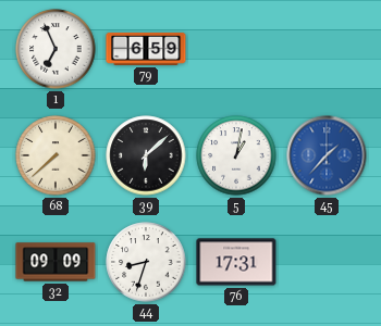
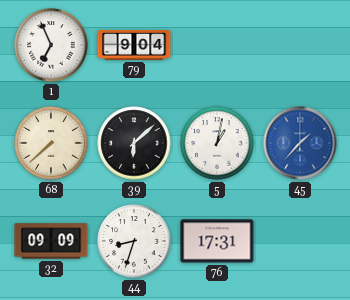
79: 6:59 -> 9:04
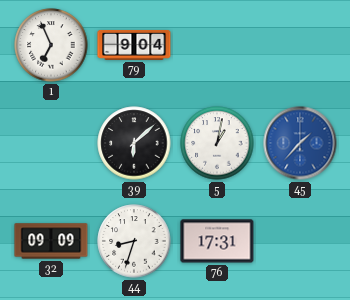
68: 7:38 -> none
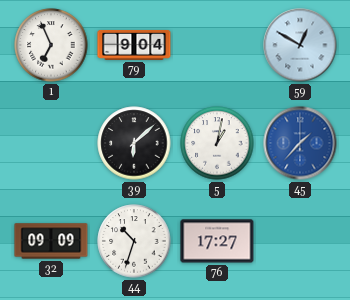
59: none -> 12:50
44: 8:33 -> 10:33
76: 17:31 -> 17:27
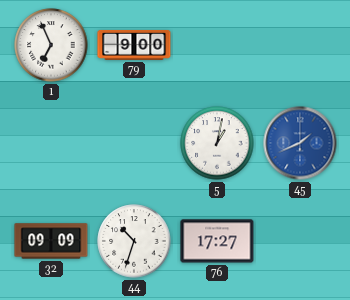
79: 9:04 -> 9:00
59: 12:50 -> none
39: 6:08 -> none
45: 1:37 -> 1:41
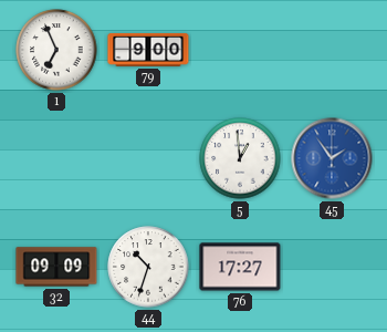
5: 1:02 -> 12:59
45: 1:41 -> 1:54
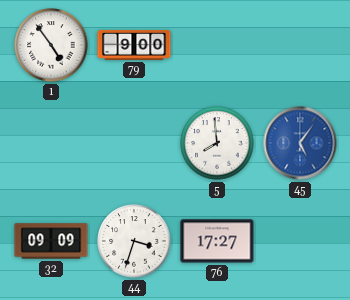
1: 6:56 -> 4:54
5: 12:59 -> 7:59
45: 1:54 -> 5:06
44: 10:33 -> 3:33
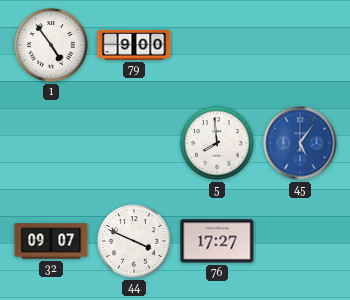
32: 09:09 -> 09:07
44: 3:33 -> 3:49
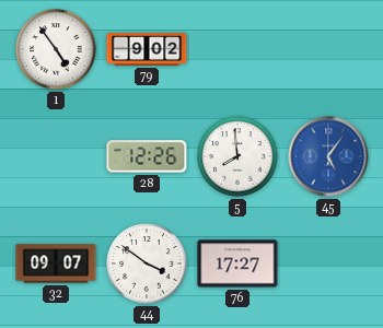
79: 9:00 -> 9:02
28: none -> 12:26
44: 3:49 -> 3:51
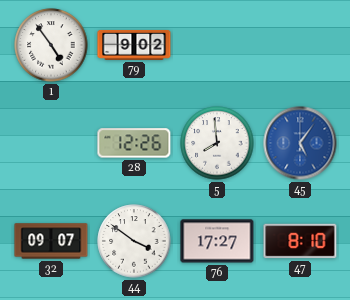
47: none -> 8:10
